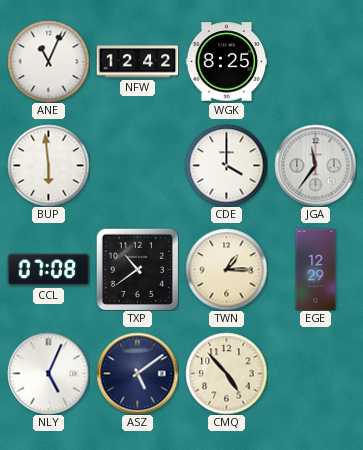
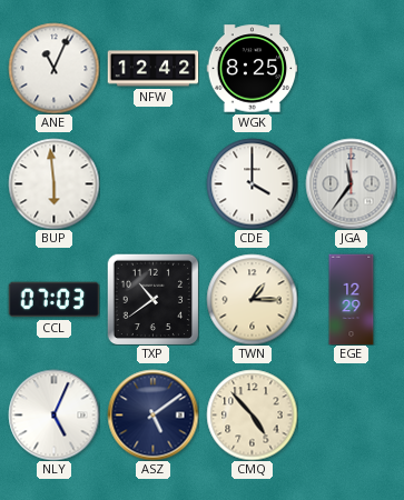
CCL: 07:08 -> 07:03
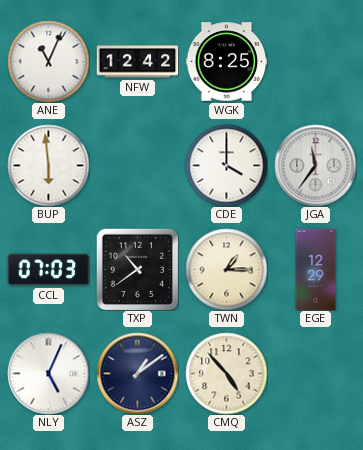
ASZ: 5:09 -> 1:09
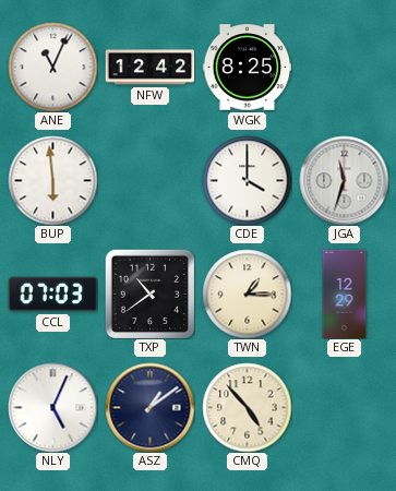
JGA: 11:36 -> 11:33
